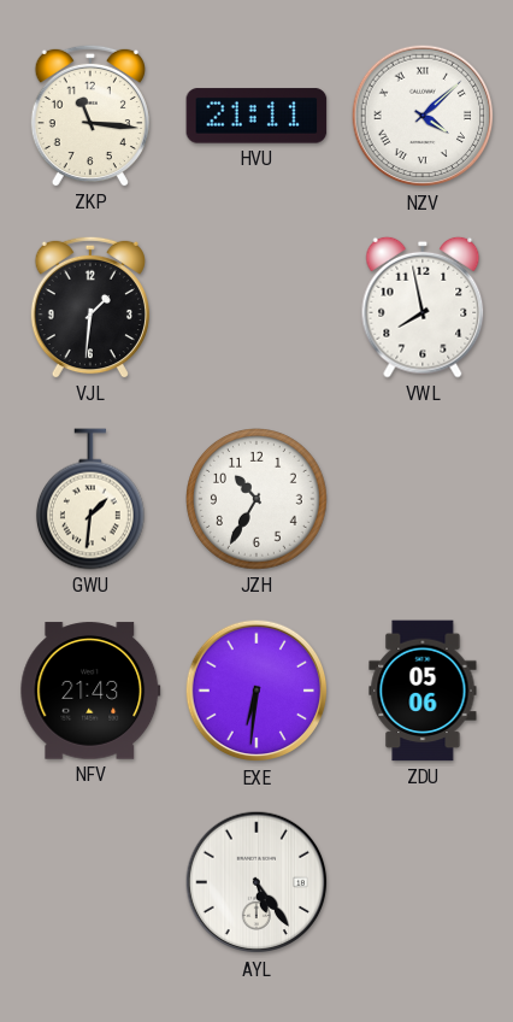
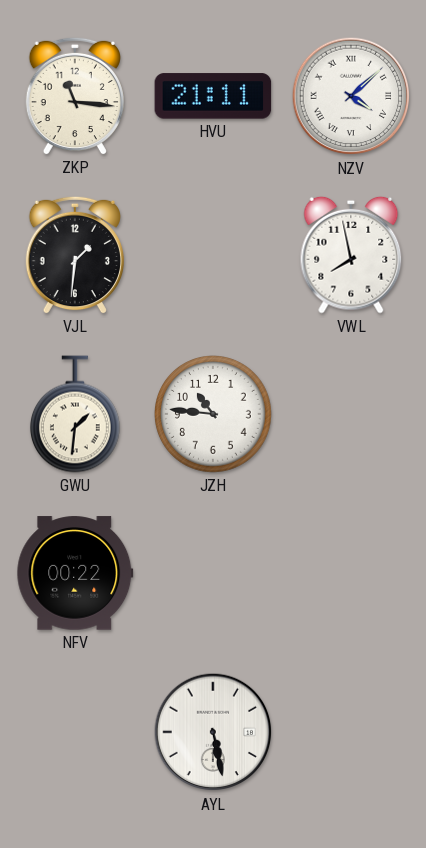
JZH: 10:35 -> 10:46
NFV: 21:43 -> 00:22
EXE: 6:31 -> none
ZDU: 05:06 -> none
AYL: 5:24 -> 5:28
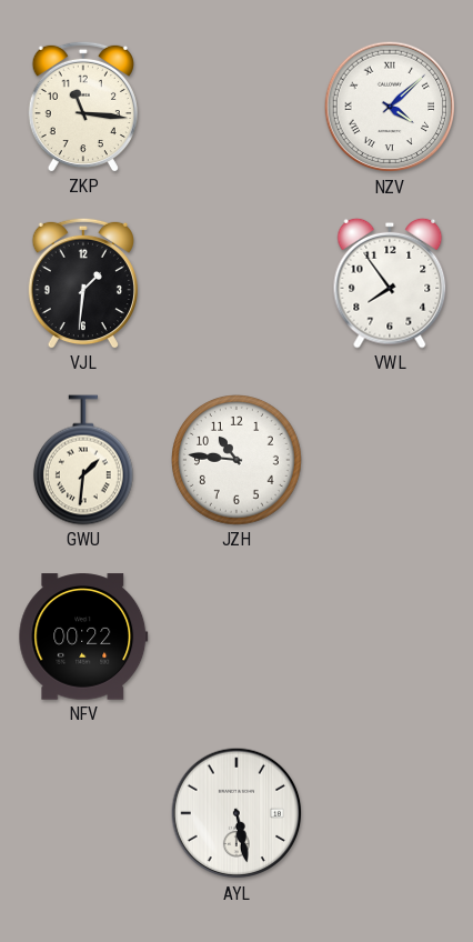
HVU: 21:11 -> none
VWL: 7:58 -> 7:54
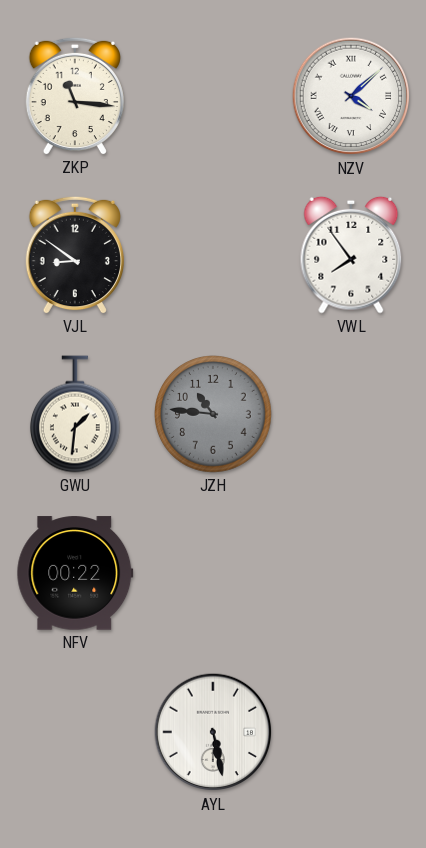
VJL: 1:31 -> 8:51
JZH dial: white -> grey
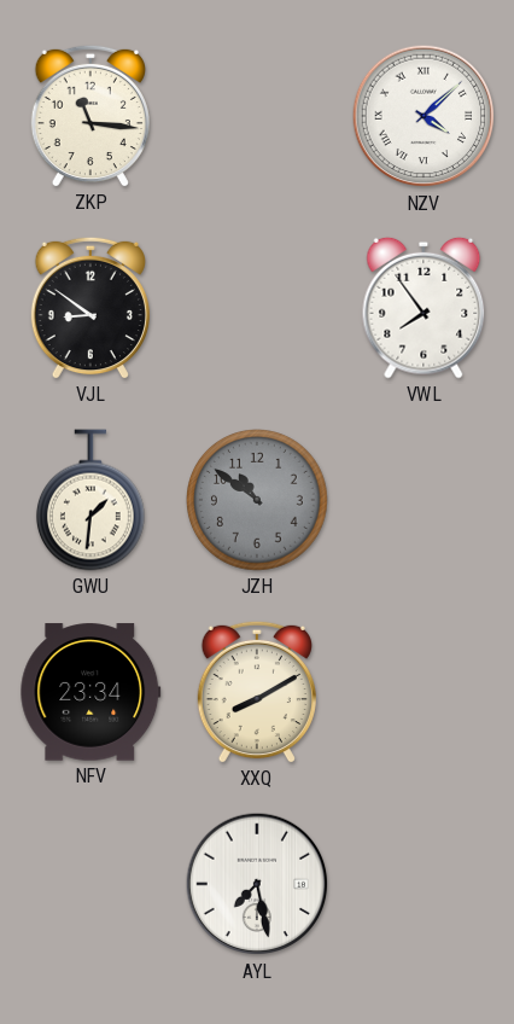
JZH: 10:46 -> 10:51
NFV: 00:22 -> 23:34
XXQ: none -> 8:10
AYL: 5:28 -> 7:28
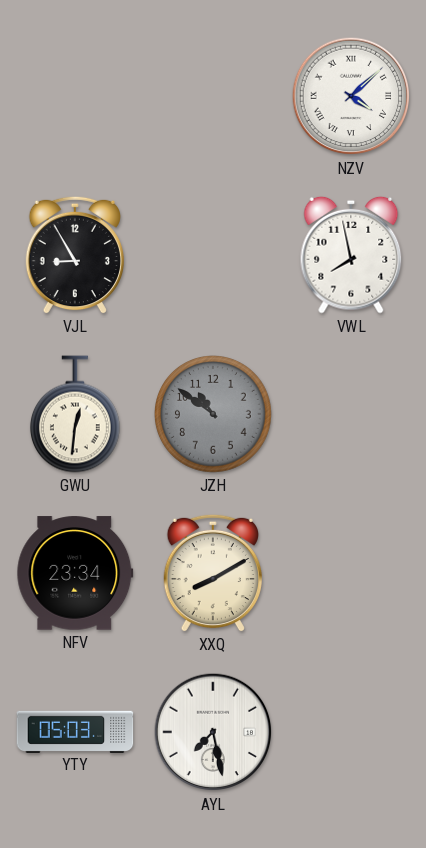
ZKP: 11:16 -> none
VJL: 8:51 -> 8:55
VWL: 7:54 -> 7:58
GWU: 1:31 -> 12:31
YTY: none -> 05:03
